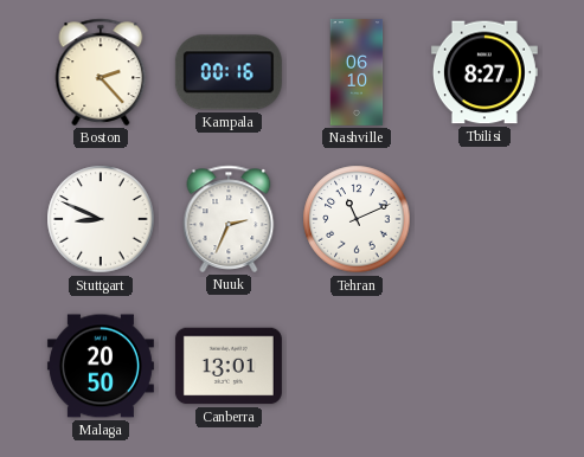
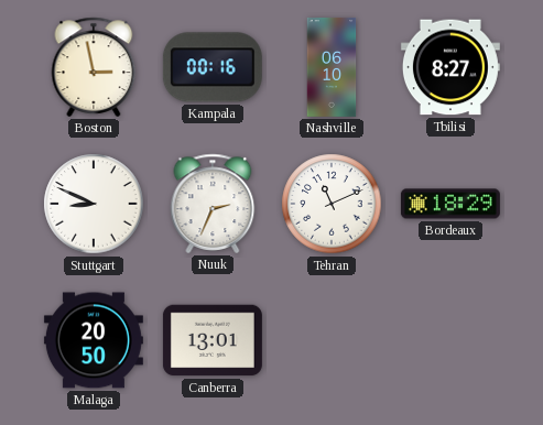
Boston: 2:23 -> 2:58
Bordeaux: none -> 18:29
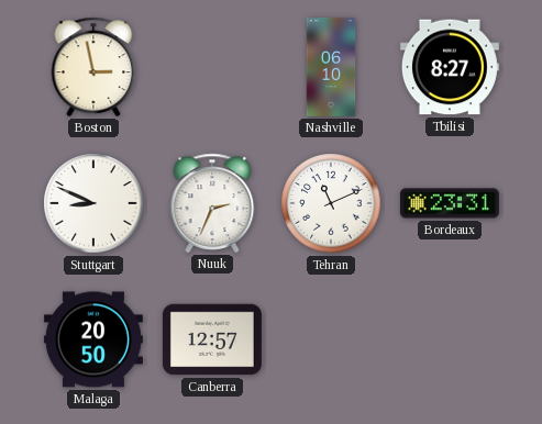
Kampala: 00:16 -> none
Bordeaux: 18:29 -> 23:31
Canberra: 13:01 -> 12:57
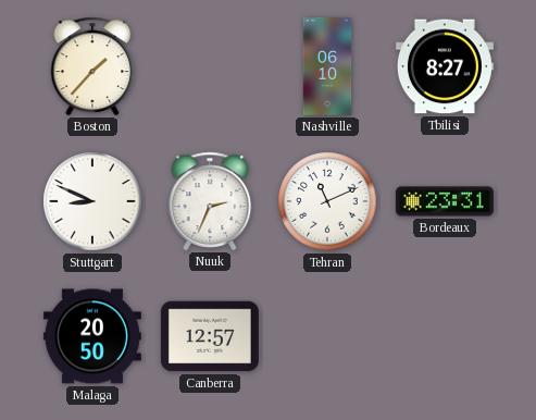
Boston: 2:58 -> 1:37
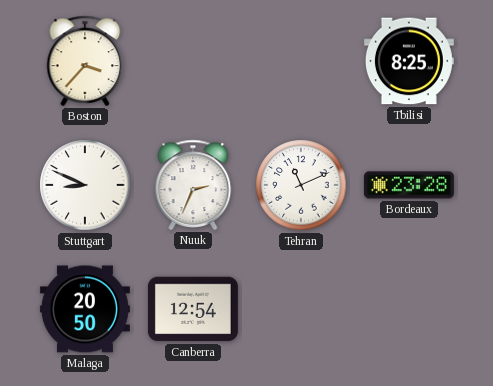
Boston: 1:37 -> 3:37
Nashville: 06:10 -> none
Tbilisi: 8:27 -> 8:25
Bordeaux: 23:31 -> 23:28
Canberra: 12:57 -> 12:54
